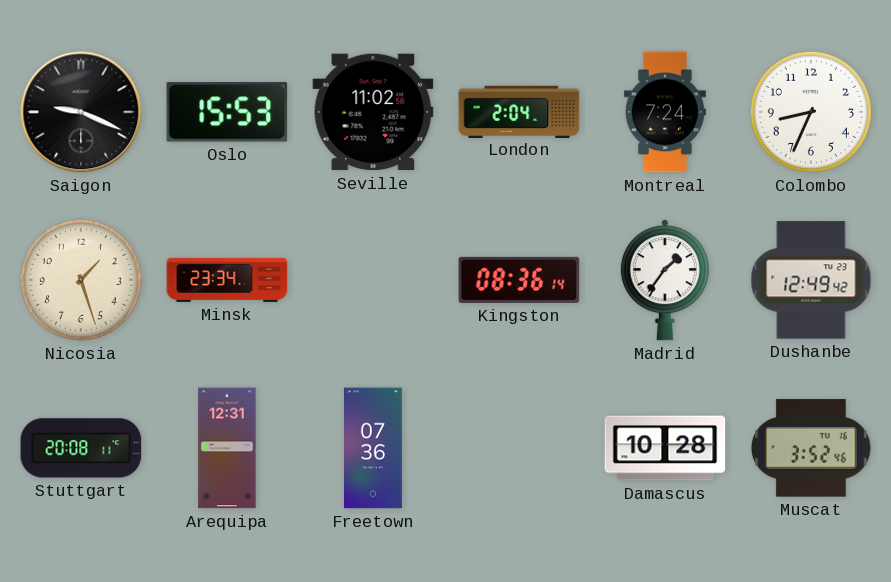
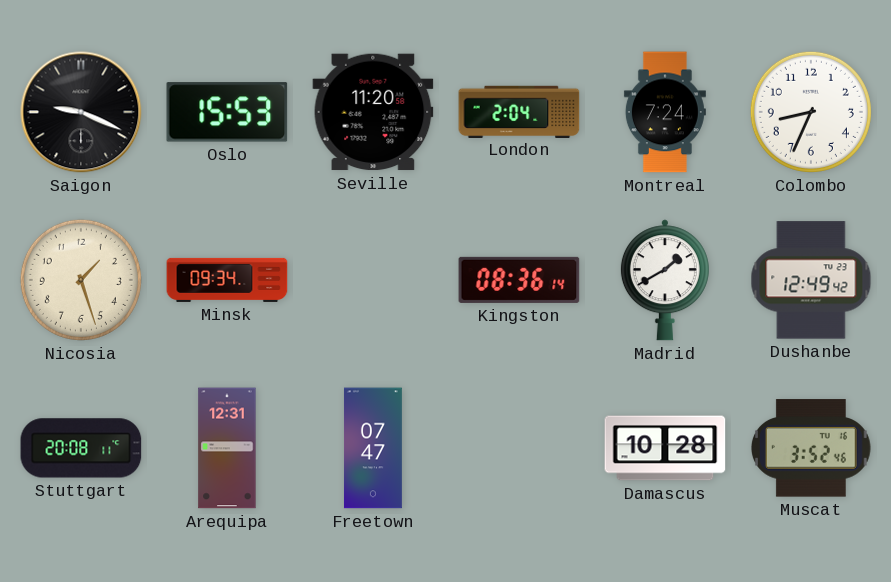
Seville: 11:02 -> 11:20
Minsk: 23:34 -> 09:34
Madrid: 1:36 -> 1:40
Freetown: 07:36 -> 07:47
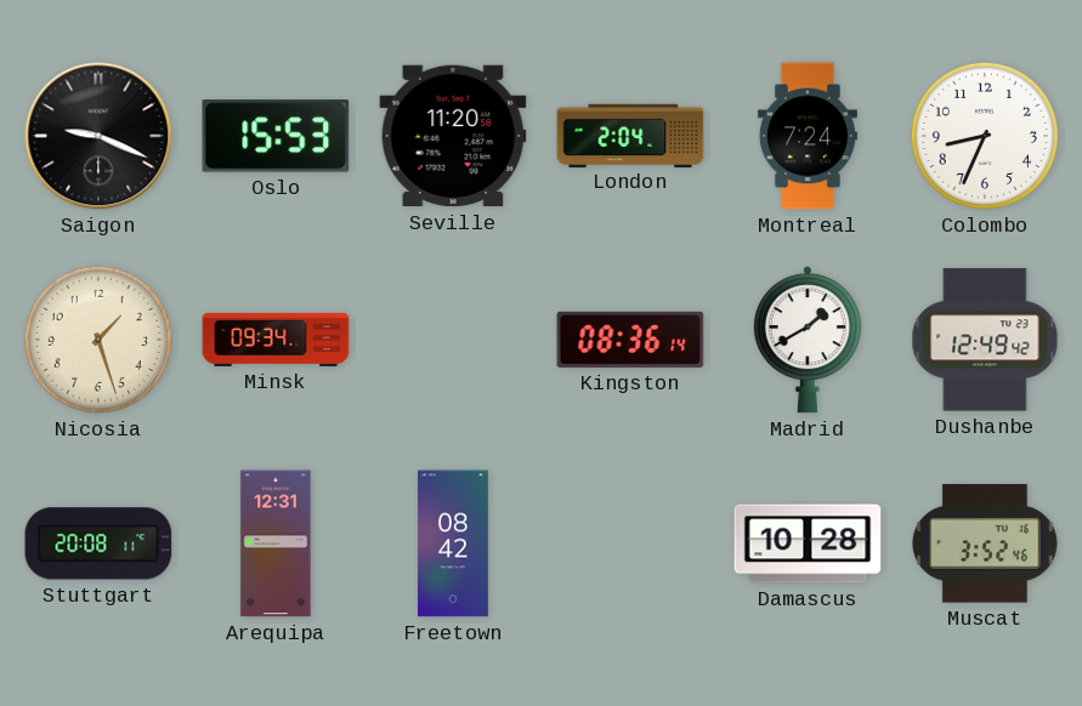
Freetown: 07:47 -> 08:42
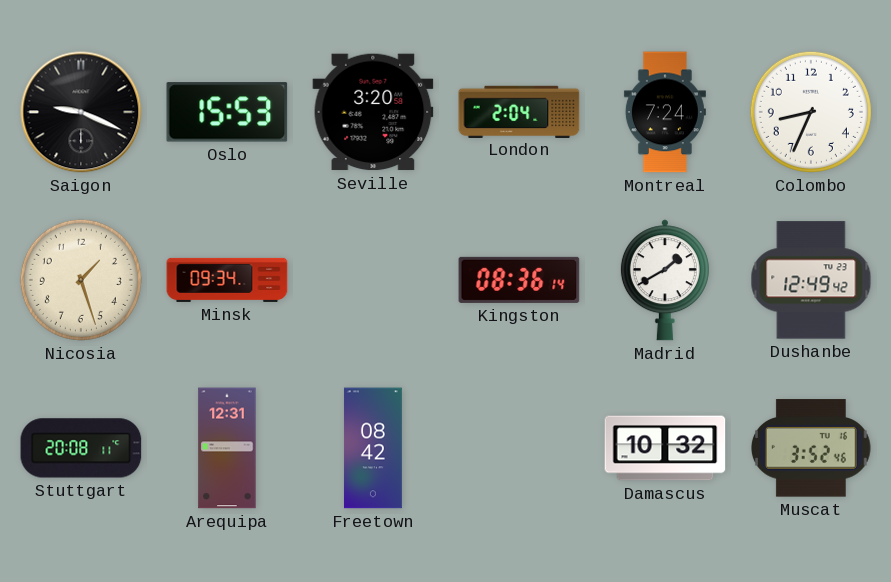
Seville: 11:20 -> 3:20
Damascus: 10:28 -> 10:32
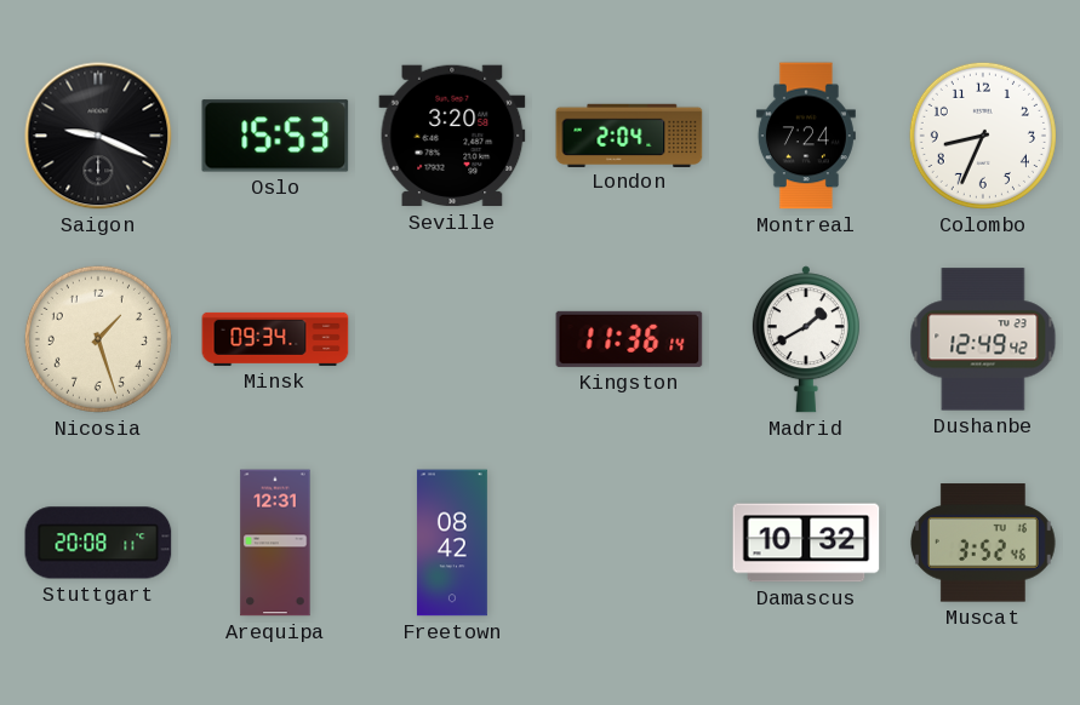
Kingston: 08:36 -> 11:36
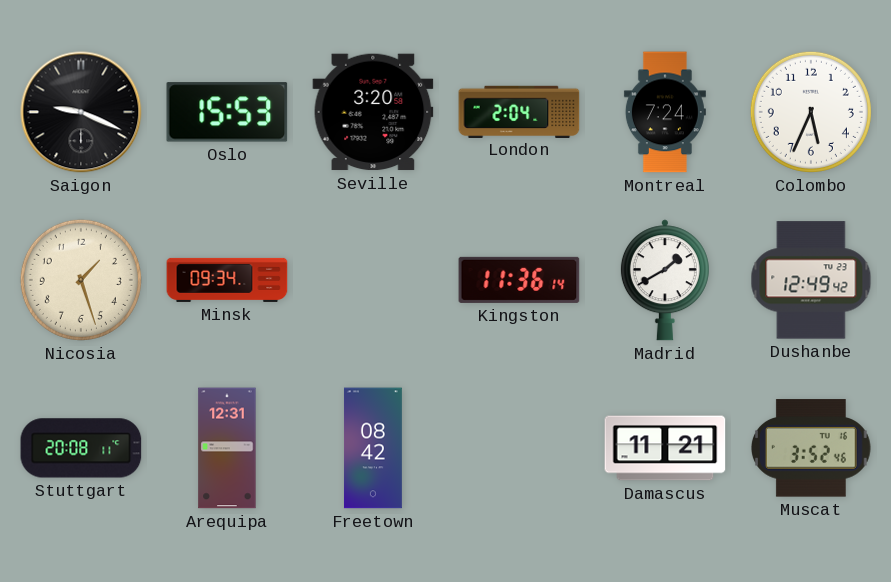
Colombo: 8:34 -> 5:34
Damascus: 10:32 -> 11:21
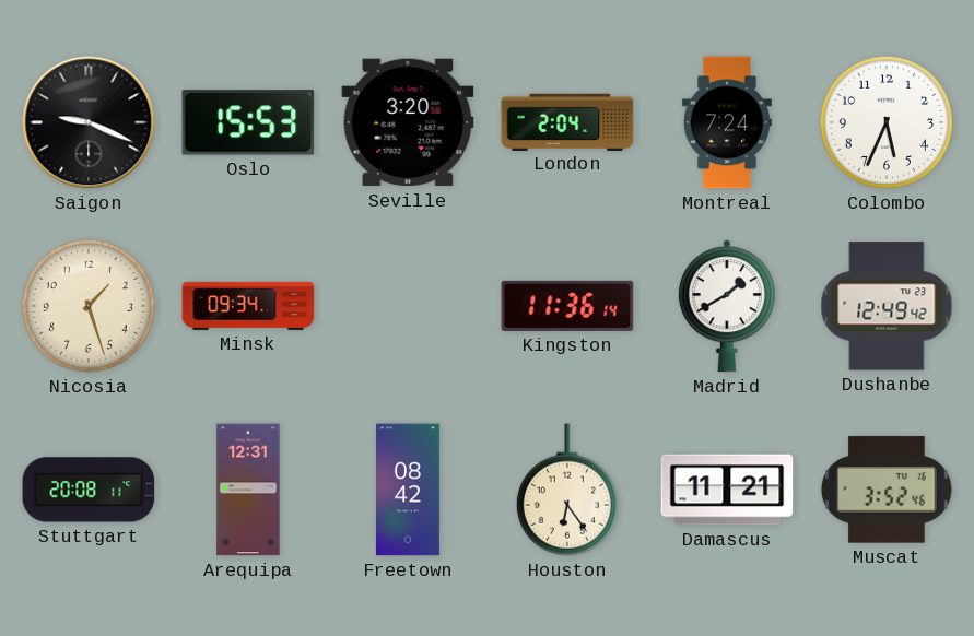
Houston: none -> 6:24
